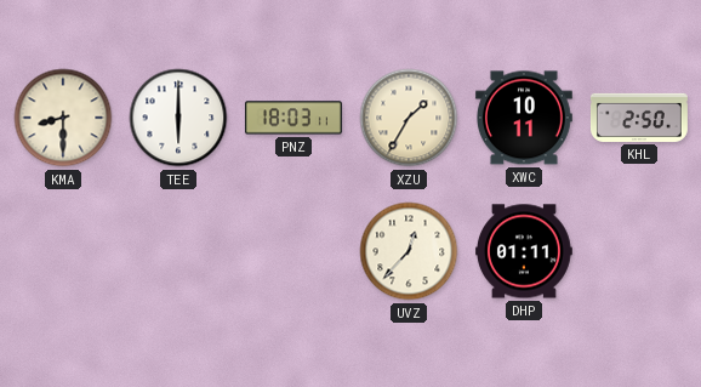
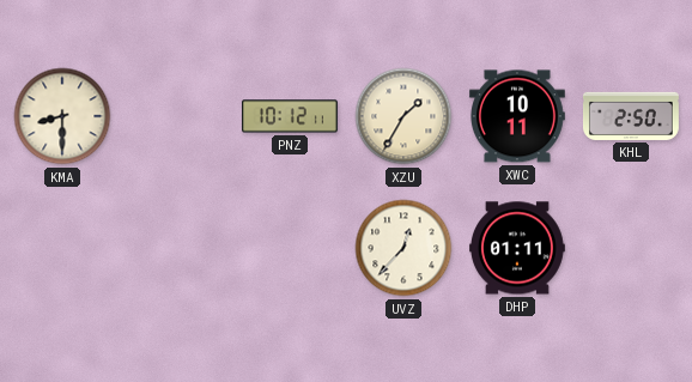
TEE: 6:00 -> none
PNZ: 18:03 -> 10:12
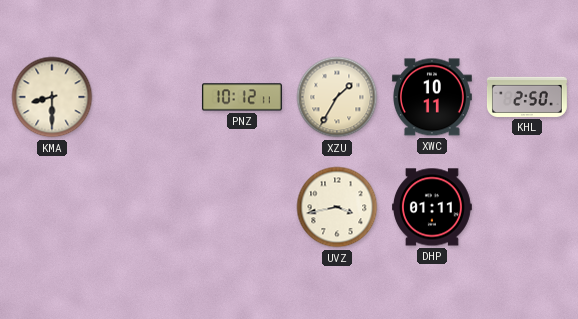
UVZ: 12:37 -> 3:43
